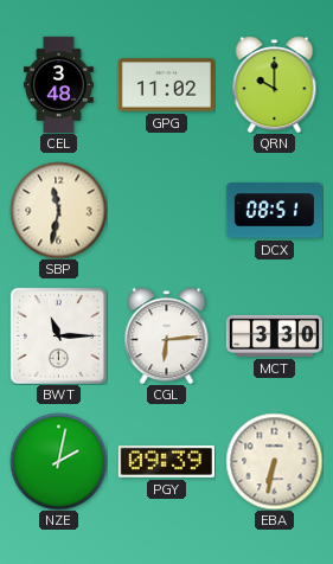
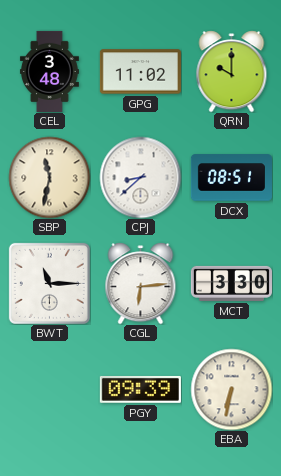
CPJ: none -> 8:38
NZE: 2:02 -> none
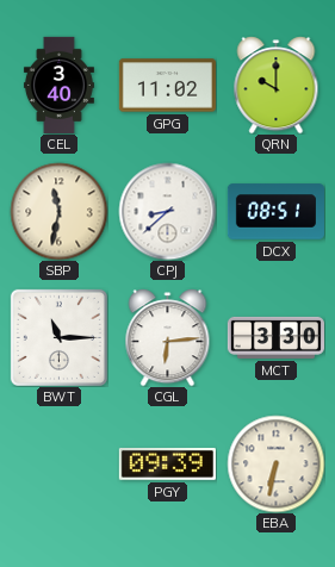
CEL: 3:48 -> 3:40
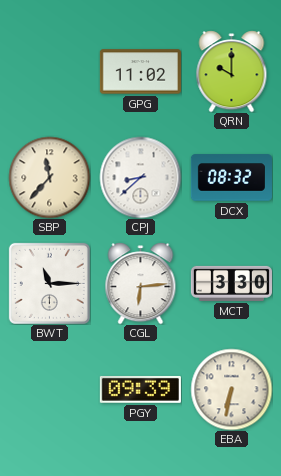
CEL: 3:40 -> none
SBP: 11:32 -> 11:37
DCX: 08:51 -> 08:32
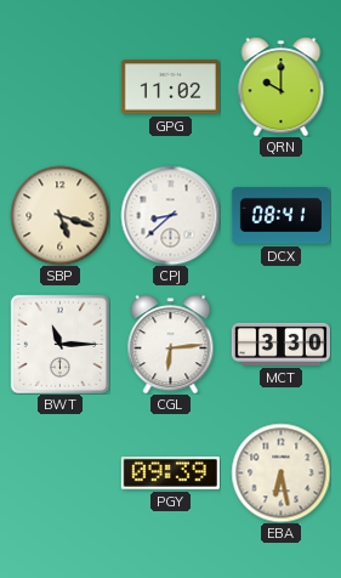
SBP: 11:37 -> 5:18
DCX: 08:32 -> 08:41
EBA: 6:32 -> 6:28
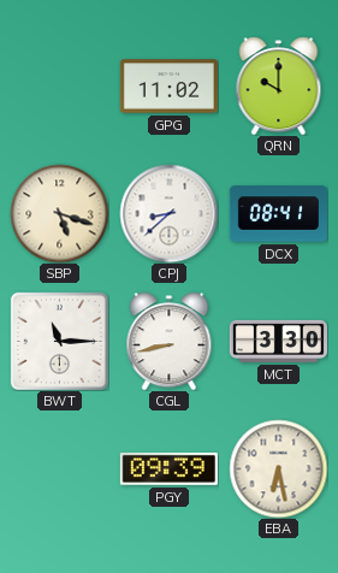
CGL: 6:14 -> 8:43
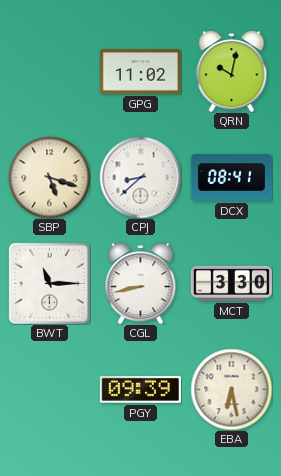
QRN: 10:00 -> 10:02
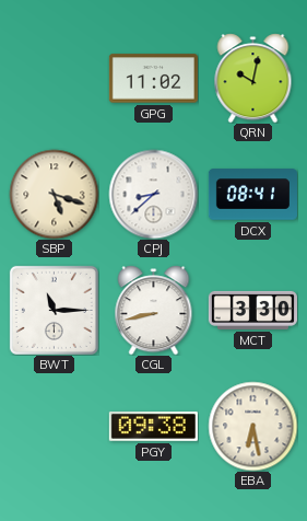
PGY: 09:39 -> 09:38
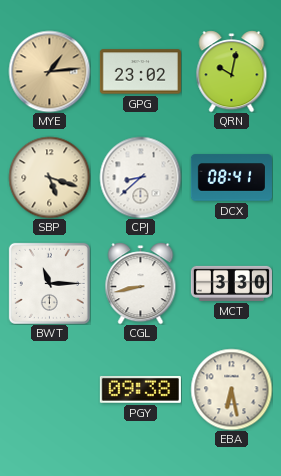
MYE: none -> 1:14
GPG: 11:02 -> 23:02
